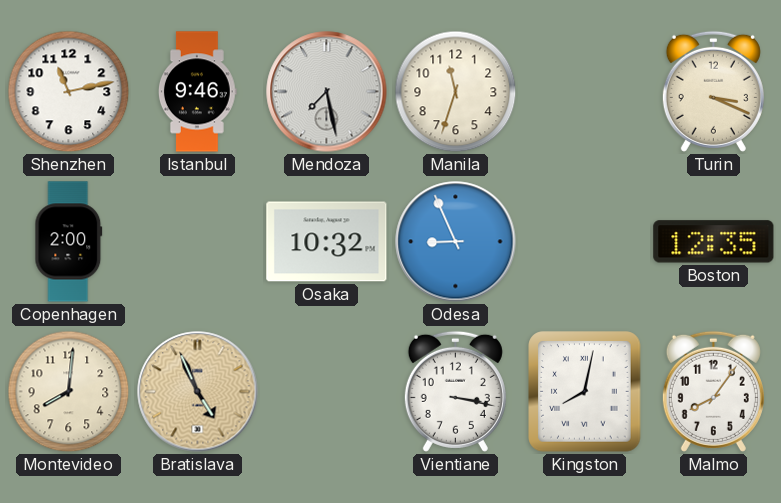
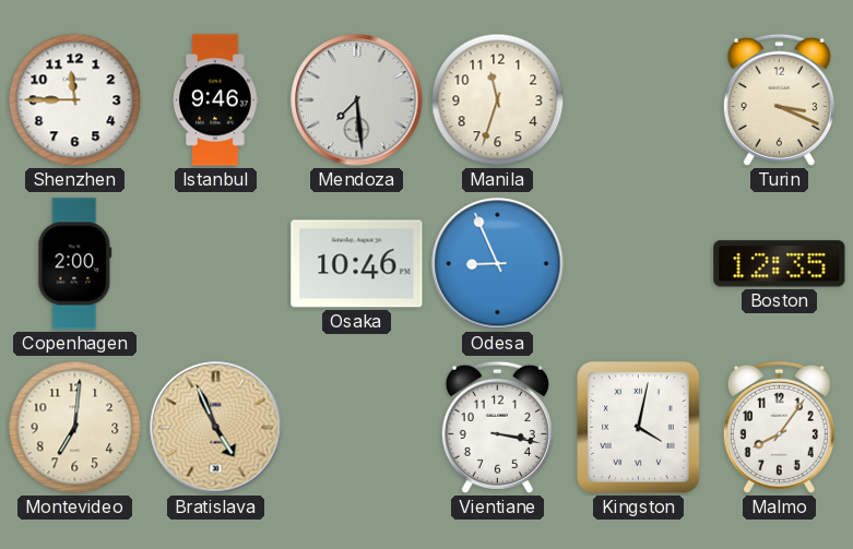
Shenzhen: 11:13 -> 11:45
Mendoza: 7:28 -> 7:29
Osaka: 10:32 -> 10:46
Montevideo: 8:01 -> 7:01
Kingston: 8:02 -> 4:02
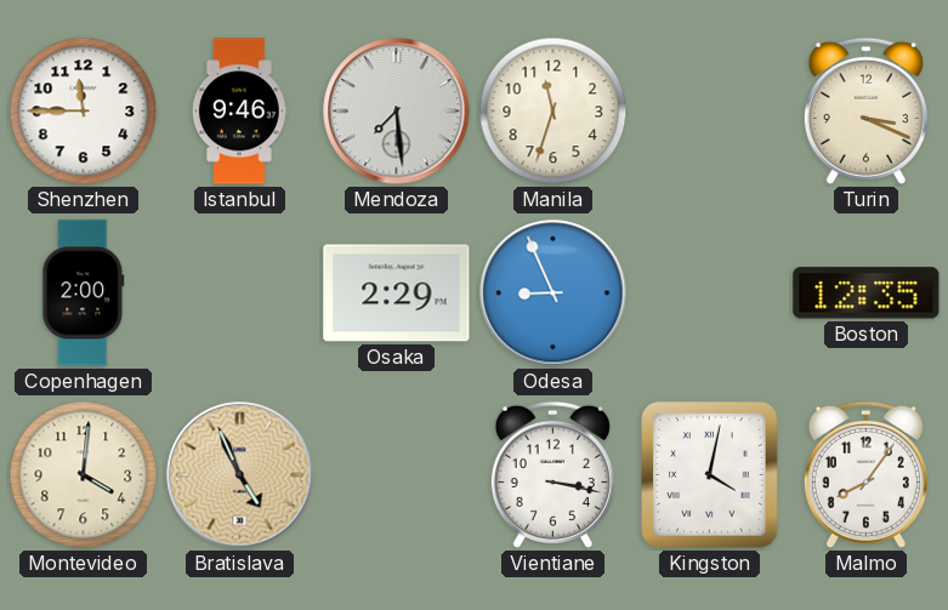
Osaka: 10:46 -> 2:29
Montevideo: 7:01 -> 4:01
